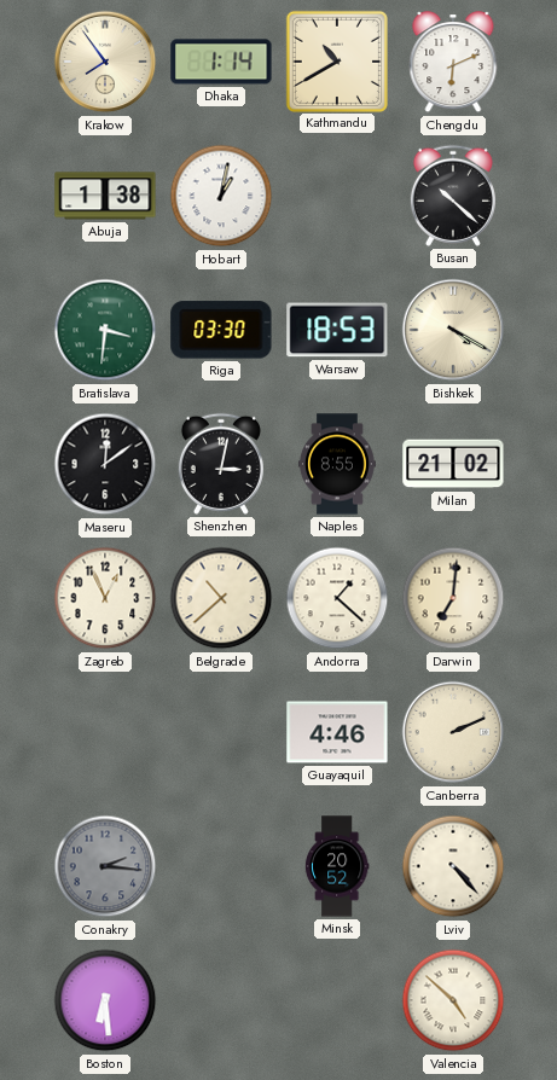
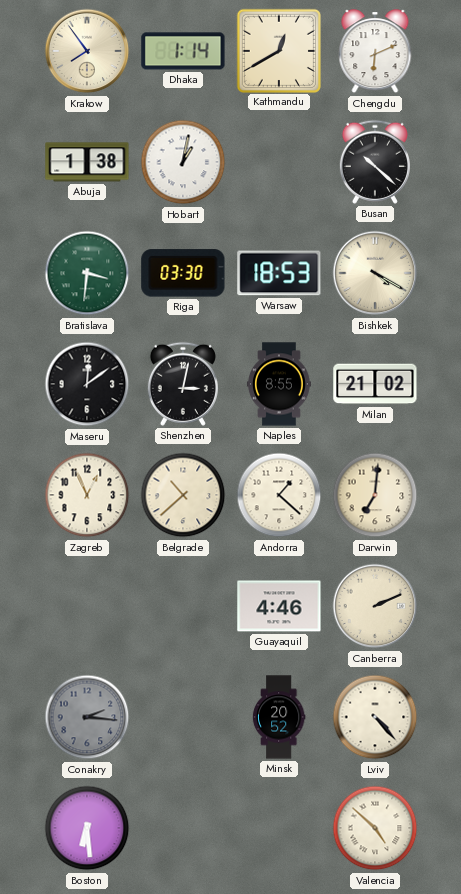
Kathmandu: 10:40 -> 12:40
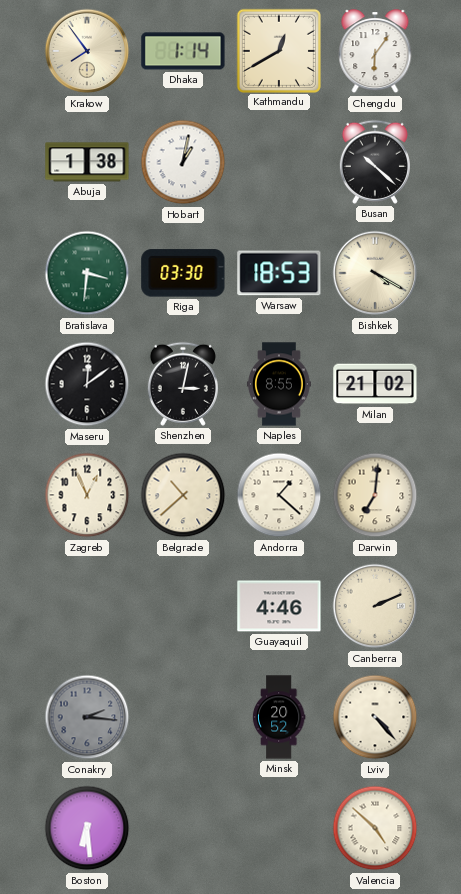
Chengdu: 6:11 -> 6:06
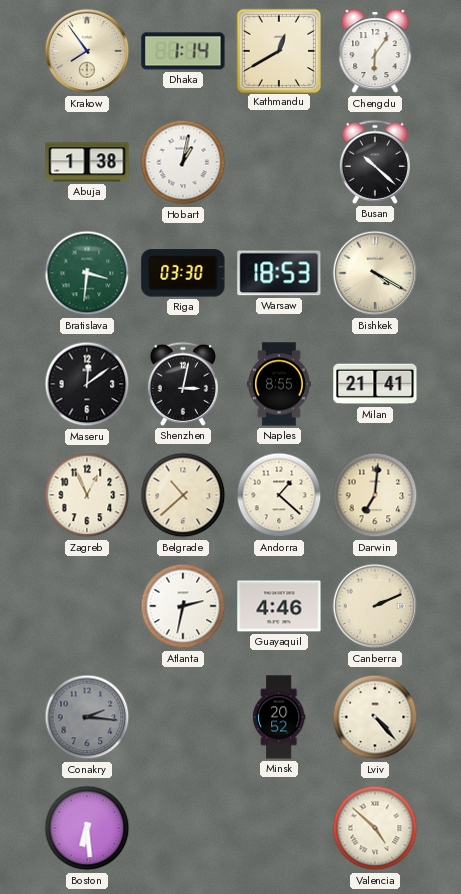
Milan: 21:02 -> 21:41
Atlanta: none -> 2:32
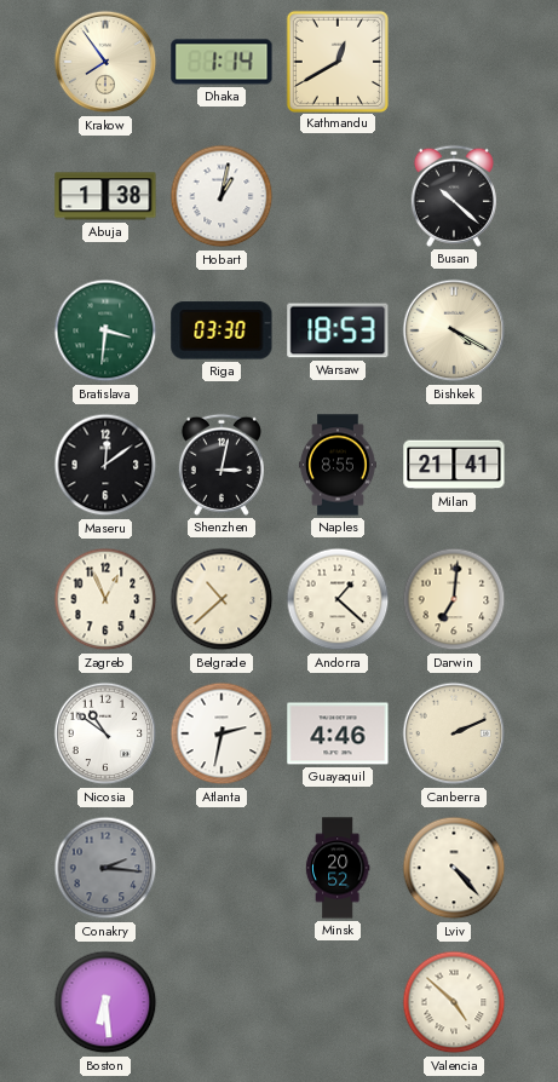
Chengdu: 6:06 -> none
Nicosia: none -> 10:51
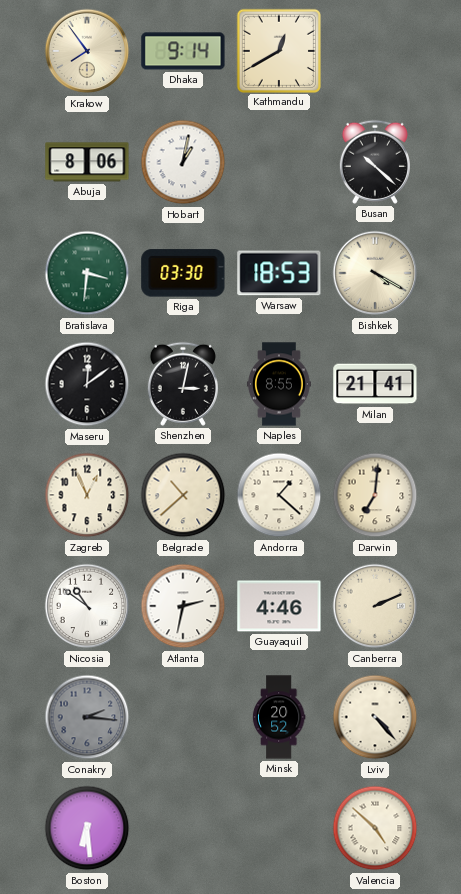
Dhaka: 1:14 -> 9:14
Abuja: 1:38 -> 8:06
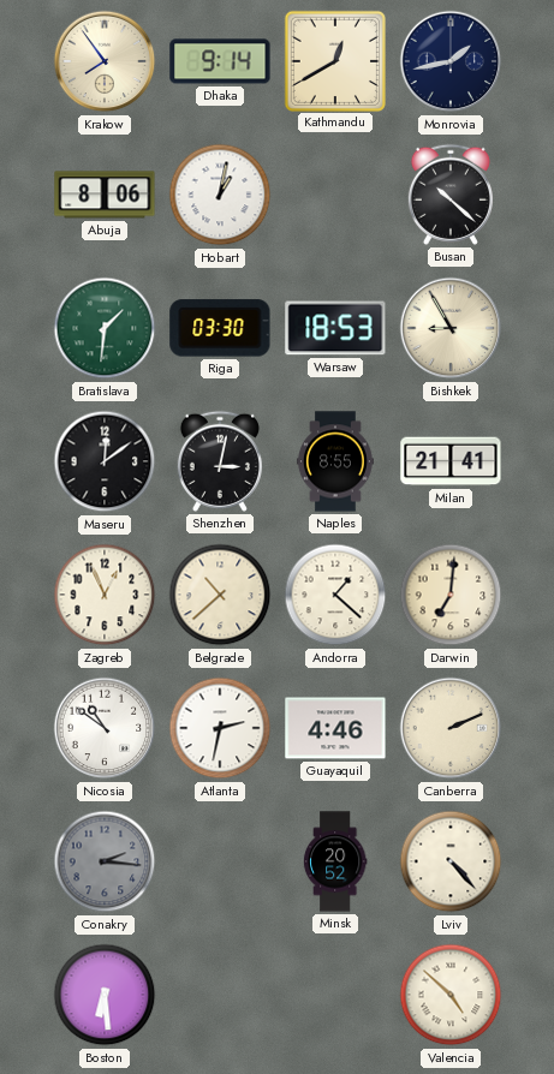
Monrovia: none -> 1:43
Bratislava: 3:31 -> 1:31
Bishkek: 4:20 -> 8:55
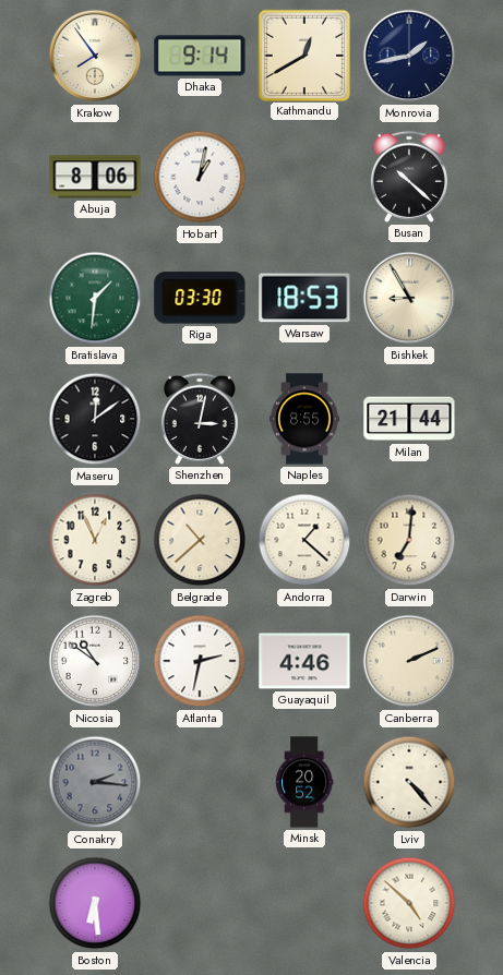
Milan: 21:41 -> 21:44
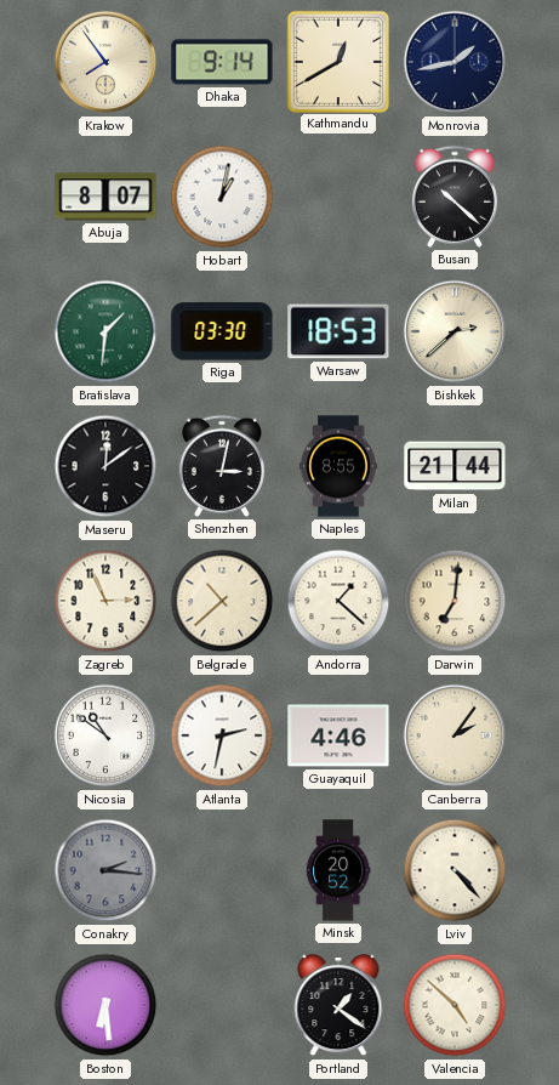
Abuja: 8:06 -> 8:07
Bishkek: 8:55 -> 2:38
Zagreb: 12:56 -> 2:56
Canberra: 2:11 -> 2:06
Portland: none -> 1:21
